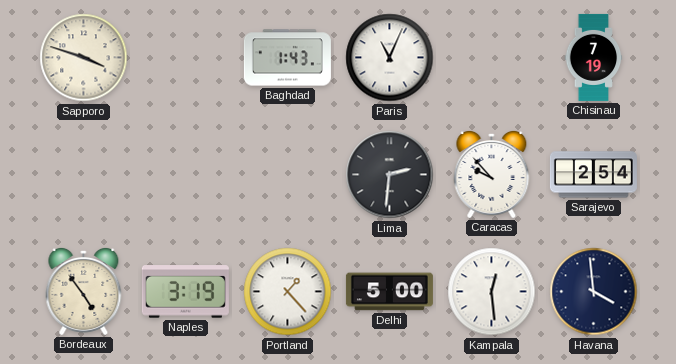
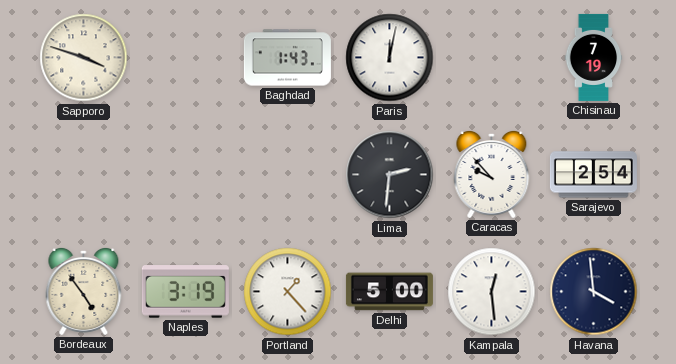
Paris: 11:04 -> 12:02
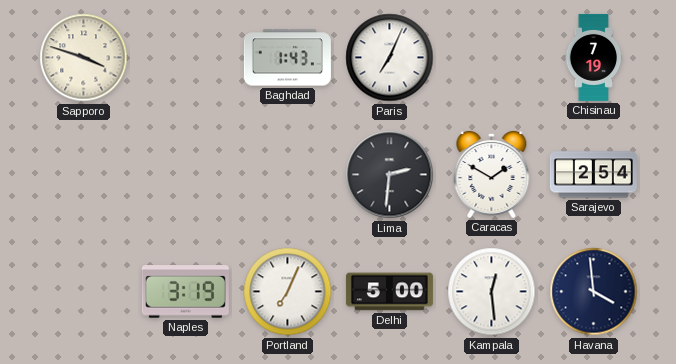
Paris: 12:02 -> 7:04
Caracas: 9:53 -> 1:50
Bordeaux: 4:54 -> none
Portland: 1:23 -> 7:04
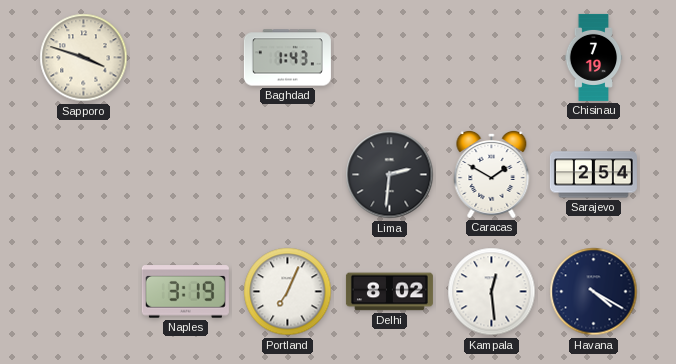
Paris: 7:04 -> none
Delhi: 5:00 -> 8:02
Havana: 3:59 -> 4:20
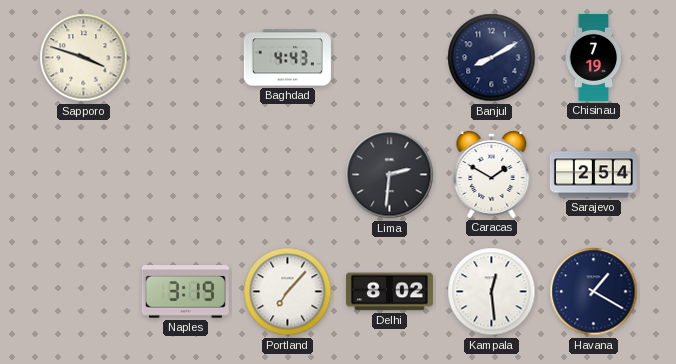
Baghdad: 1:43 -> 4:43
Banjul: none -> 8:10
Portland: 7:04 -> 7:07
Havana: 4:20 -> 1:20
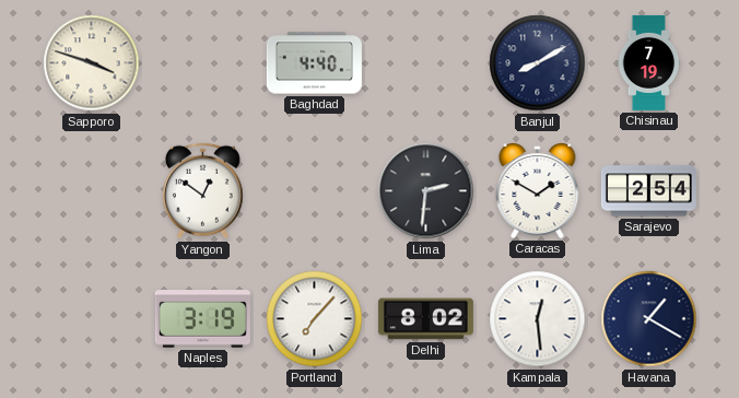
Baghdad: 4:43 -> 4:40
Yangon: none -> 12:51
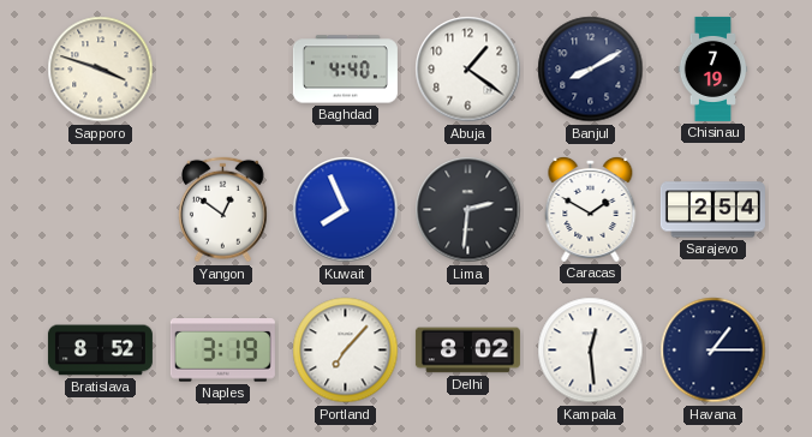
Abuja: none -> 1:21
Kuwait: none -> 7:56
Bratislava: none -> 8:52
Havana: 1:20 -> 1:15
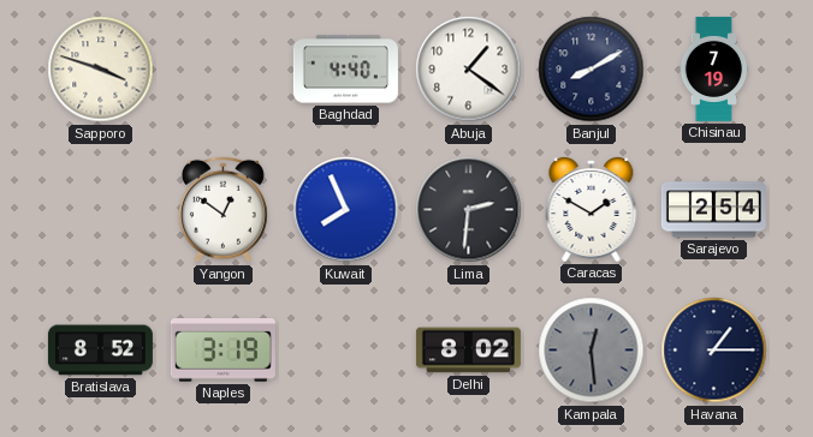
Portland: 7:07 -> none
Kampala dial: white -> grey
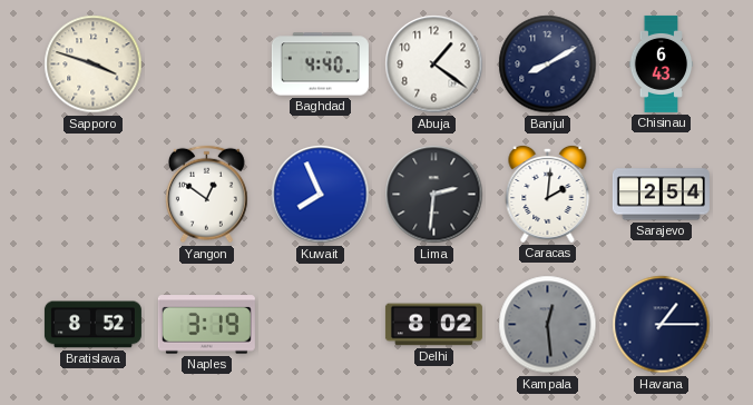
Chisinau: 7:19 -> 6:43
Caracas: 1:50 -> 2:01
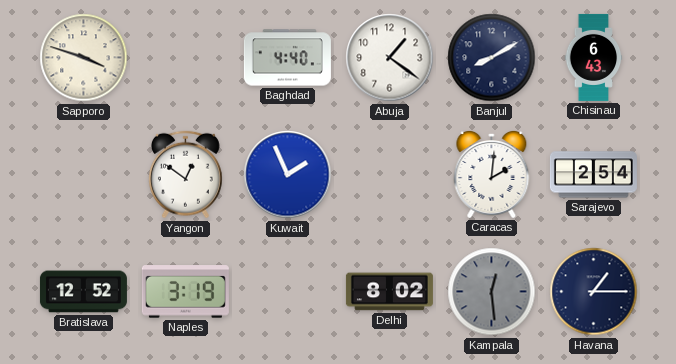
Kuwait: 7:56 -> 1:56
Lima: 2:31 -> none
Bratislava: 8:52 -> 12:52
